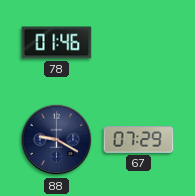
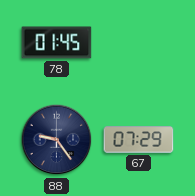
78: 01:46 -> 01:45
88: 9:20 -> 9:24
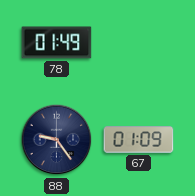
78: 01:45 -> 01:49
67: 07:29 -> 01:09
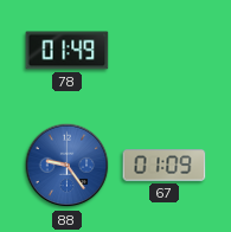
88 dial: navy -> blue
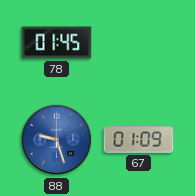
78: 01:49 -> 01:45
88: 9:24 -> 9:27
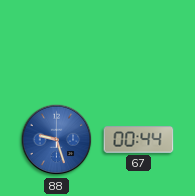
78: 01:45 -> none
67: 01:09 -> 00:44
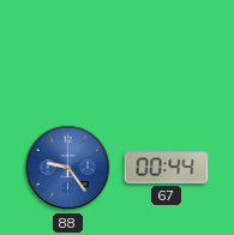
88: 9:27 -> 9:24
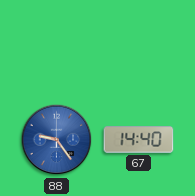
67: 00:44 -> 14:40
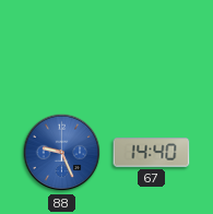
88: 9:24 -> 9:26
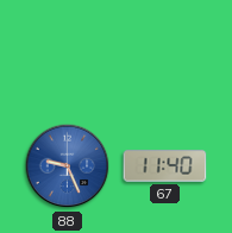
67: 14:40 -> 11:40
